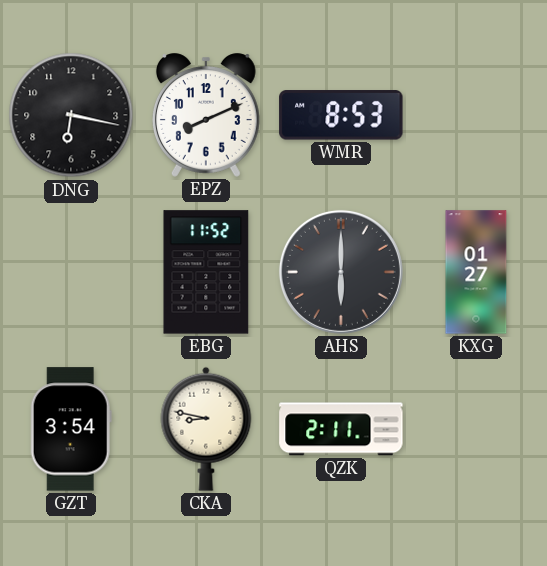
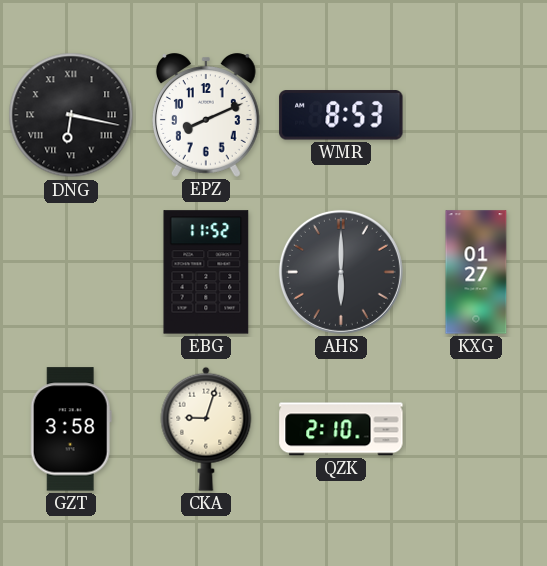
DNG numerals: Arabic -> Roman
GZT: 3:54 -> 3:58
CKA: 8:47 -> 9:03
QZK: 2:11 -> 2:10
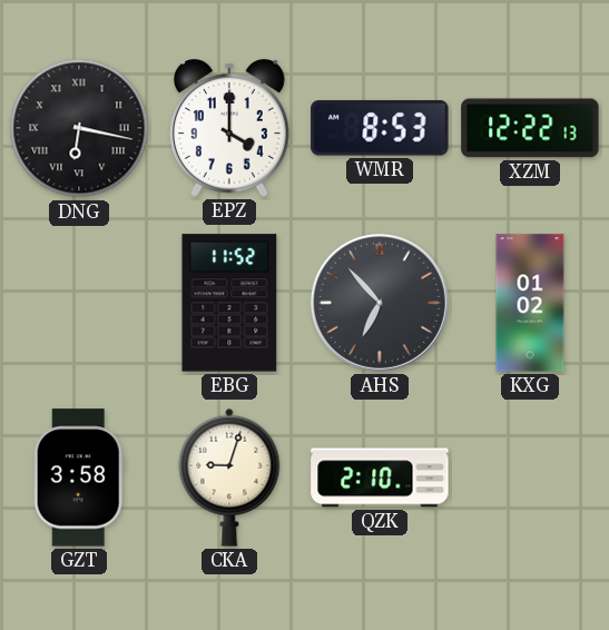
EPZ: 8:11 -> 4:00
XZM: none -> 12:22
AHS: 6:00 -> 6:53
KXG: 01:27 -> 01:02
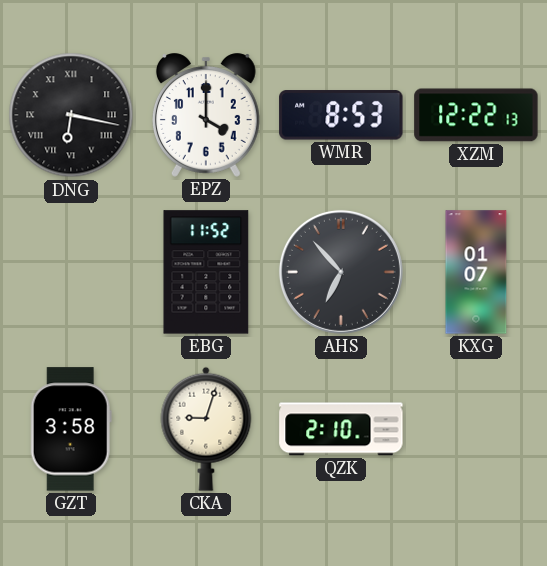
KXG: 01:02 -> 01:07
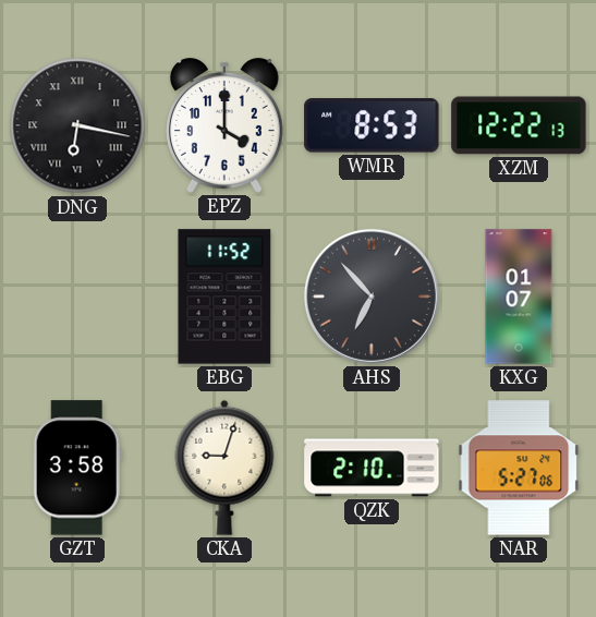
NAR: none -> 5:27
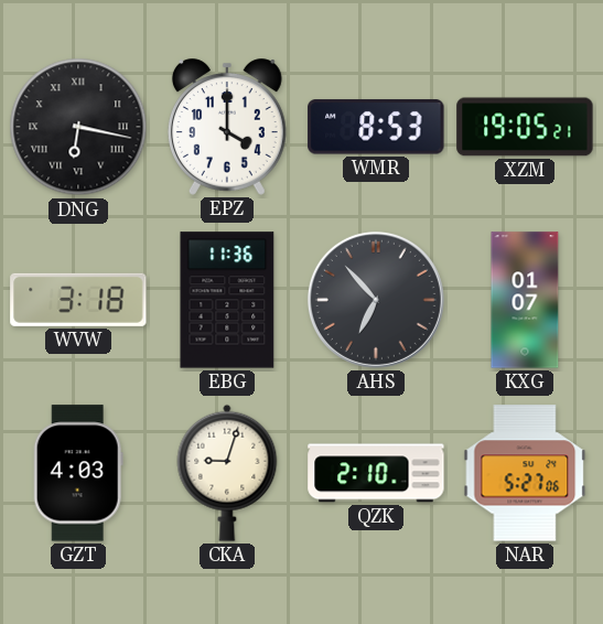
XZM: 12:22 -> 19:05
WVW: none -> 3:18
EBG: 11:52 -> 11:36
GZT: 3:58 -> 4:03
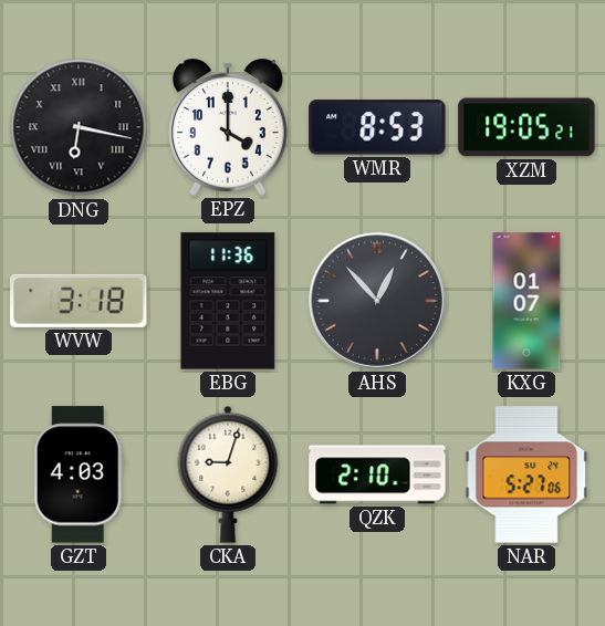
AHS: 6:53 -> 12:53
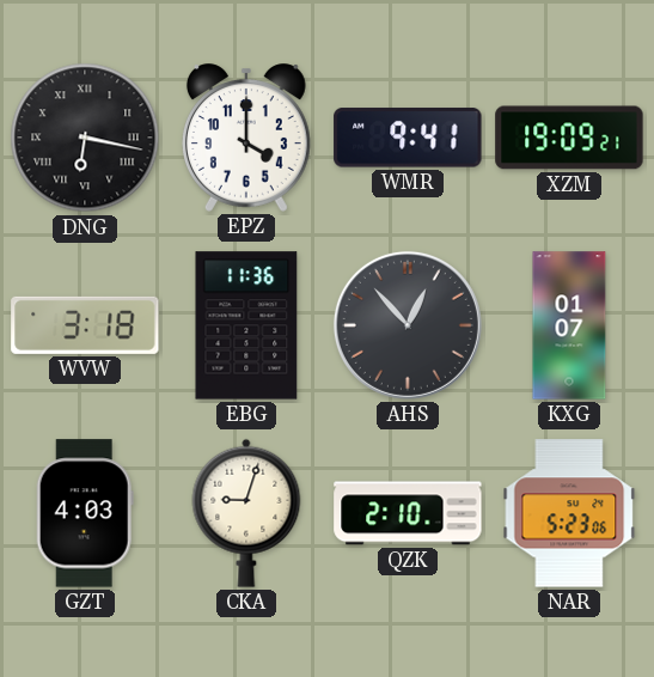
WMR: 8:53 -> 9:41
XZM: 19:05 -> 19:09
NAR: 5:27 -> 5:23
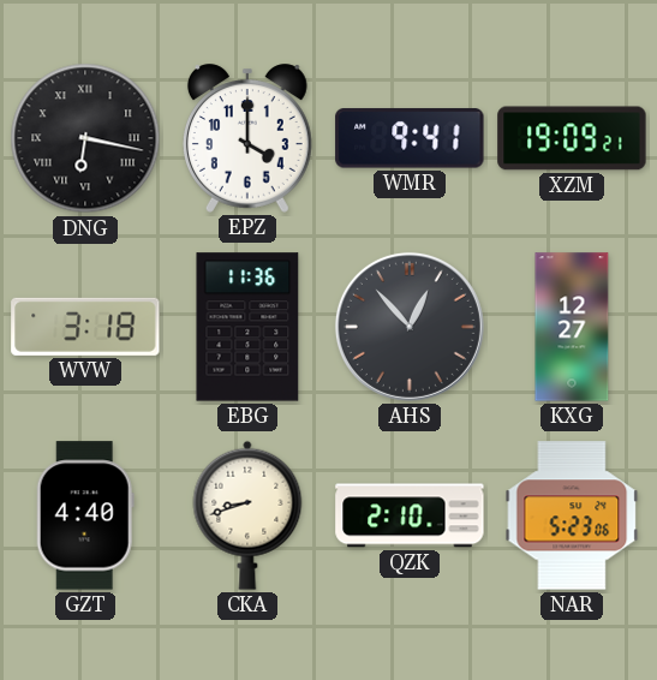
KXG: 01:07 -> 12:27
GZT: 4:03 -> 4:40
CKA: 9:03 -> 8:42
